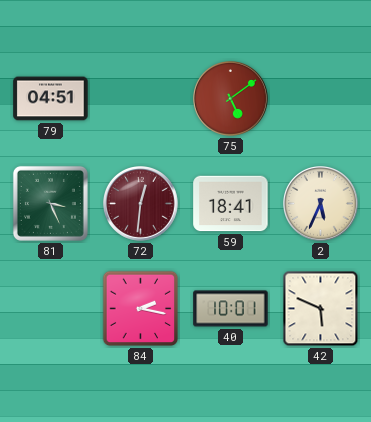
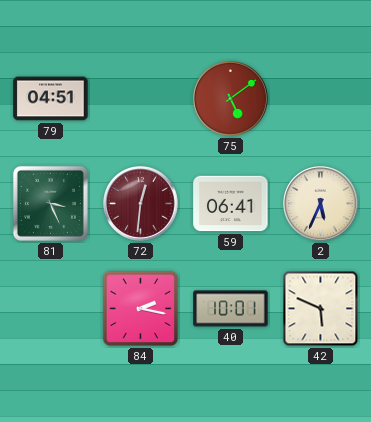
59: 18:41 -> 06:41
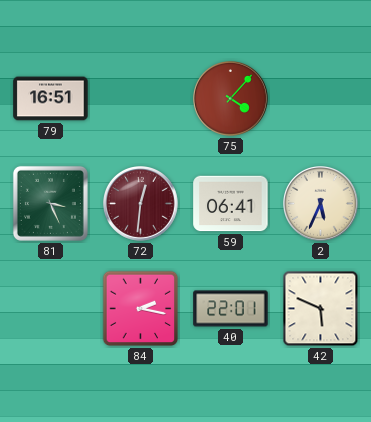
79: 04:51 -> 16:51
75: 5:09 -> 4:07
40: 10:01 -> 22:01
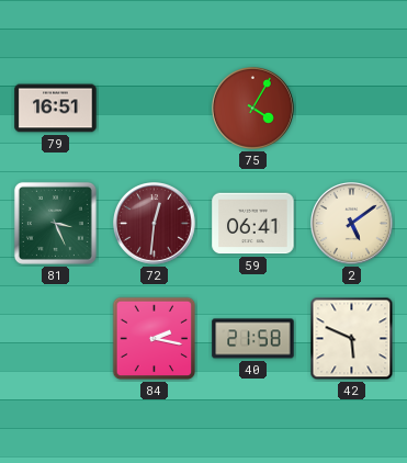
75: 4:07 -> 4:05
2: 5:34 -> 5:09
40: 22:01 -> 21:58
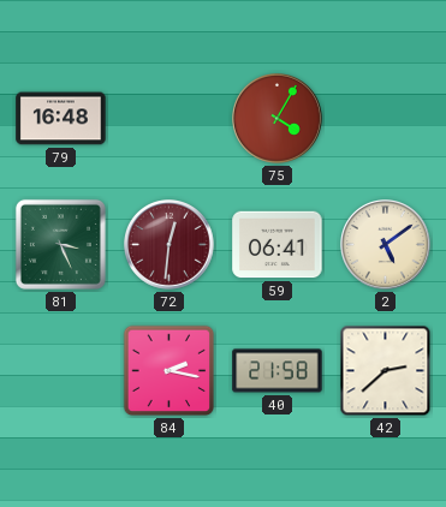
79: 16:51 -> 16:48
42: 5:49 -> 2:38
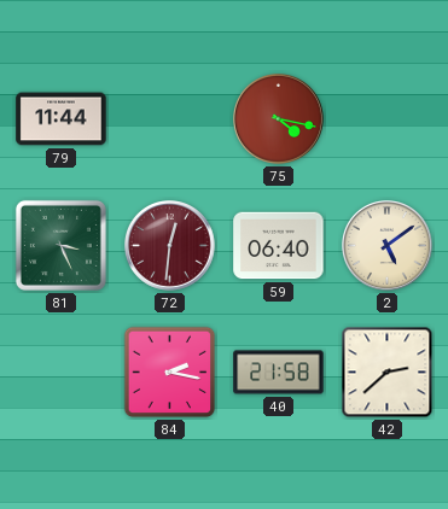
79: 16:48 -> 11:44
75: 4:05 -> 4:17
59: 06:41 -> 06:40
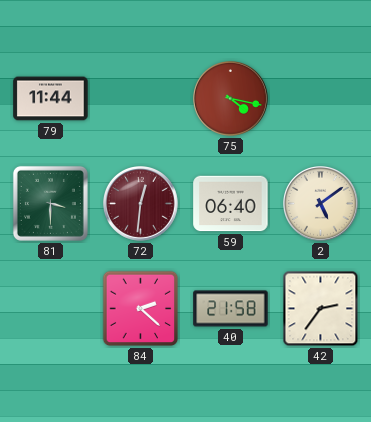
81: 3:26 -> 3:30
84: 2:17 -> 2:22
42: 2:38 -> 2:36
